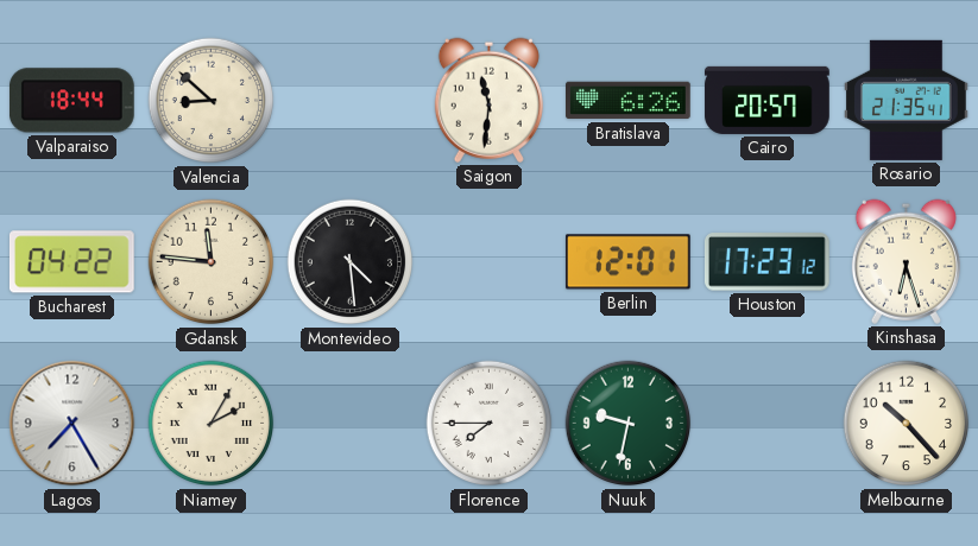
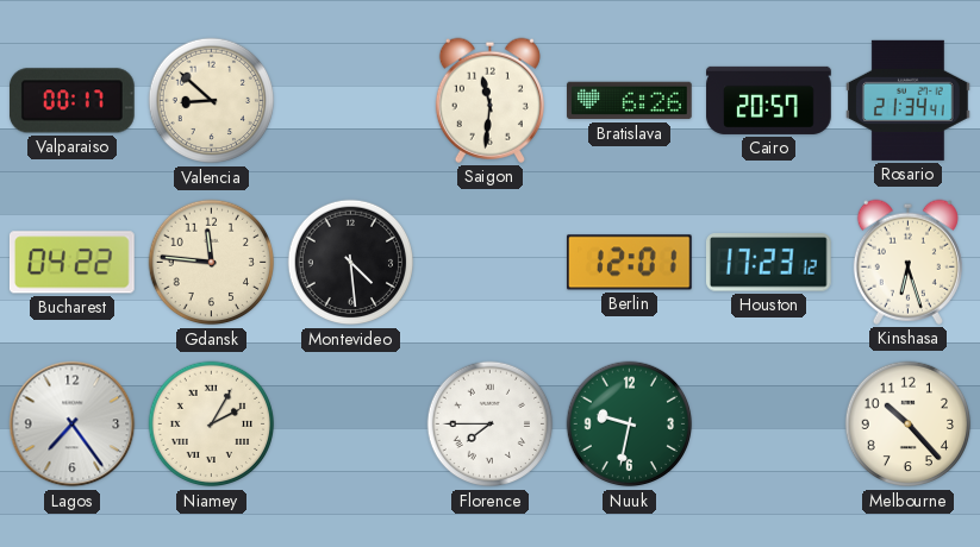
Valparaiso: 18:44 -> 00:17
Rosario: 21:35 -> 21:34
Lagos: 7:25 -> 7:24
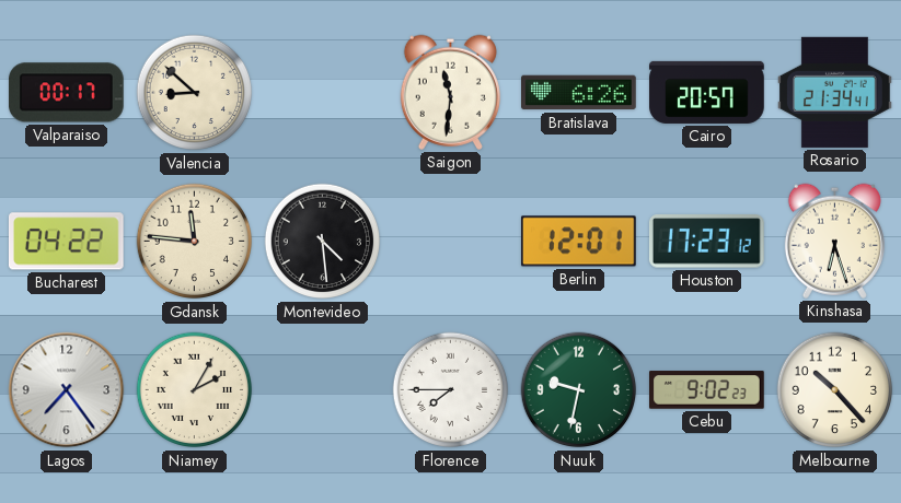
Cebu: none -> 9:02
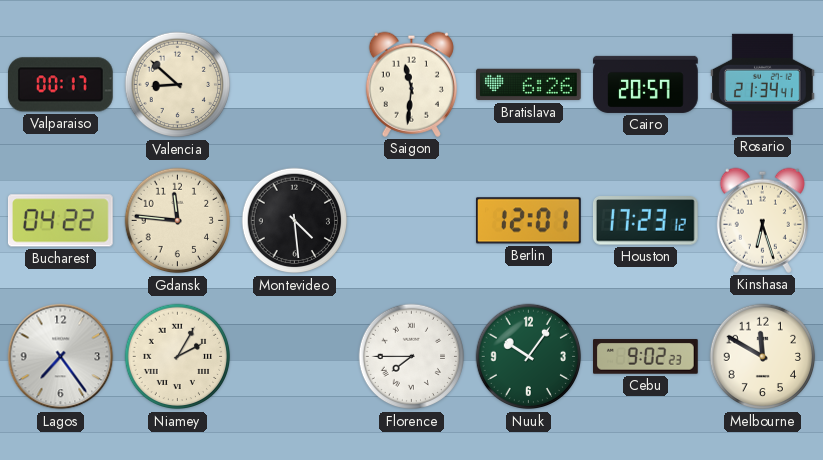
Nuuk: 9:32 -> 10:06
Melbourne: 10:23 -> 11:50
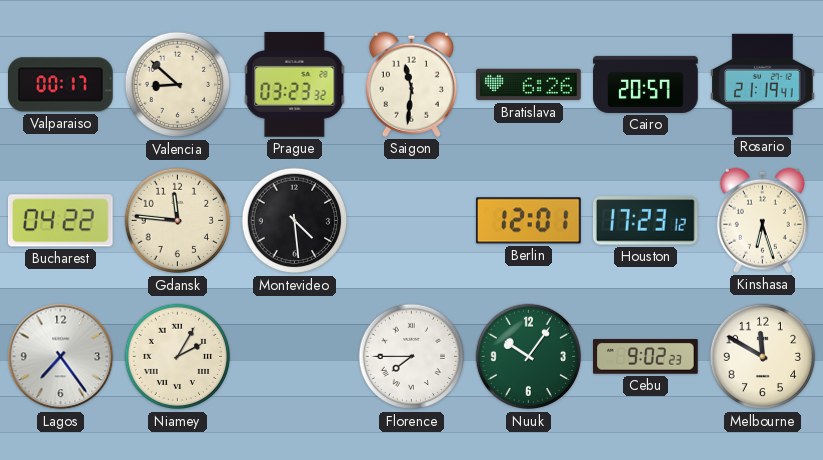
Prague: none -> 03:23
Rosario: 21:34 -> 21:19
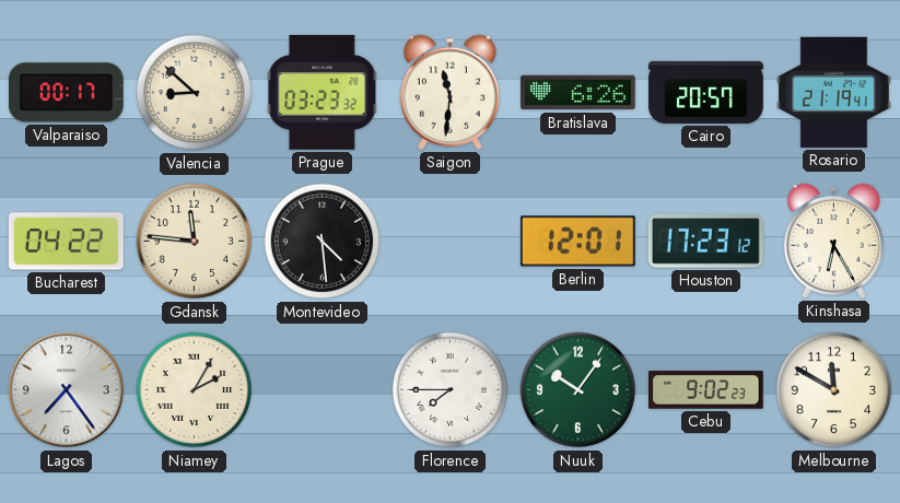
Kinshasa: 6:27 -> 6:25
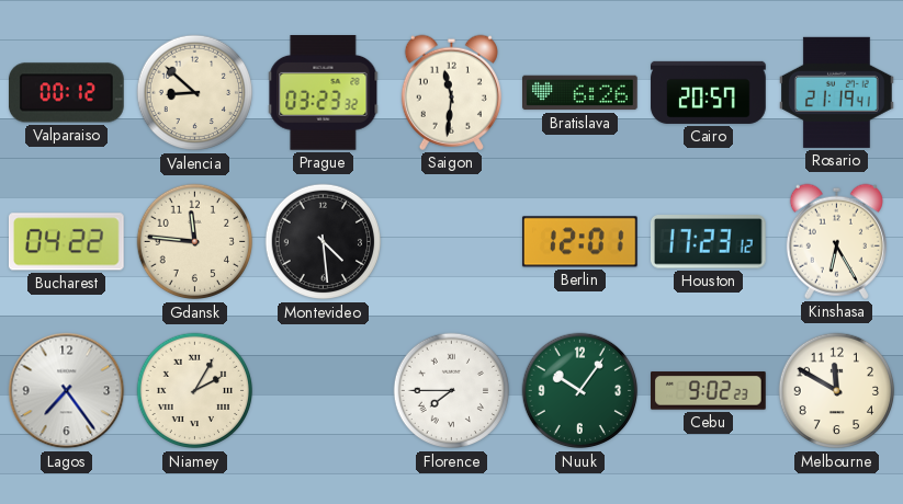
Valparaiso: 00:17 -> 00:12
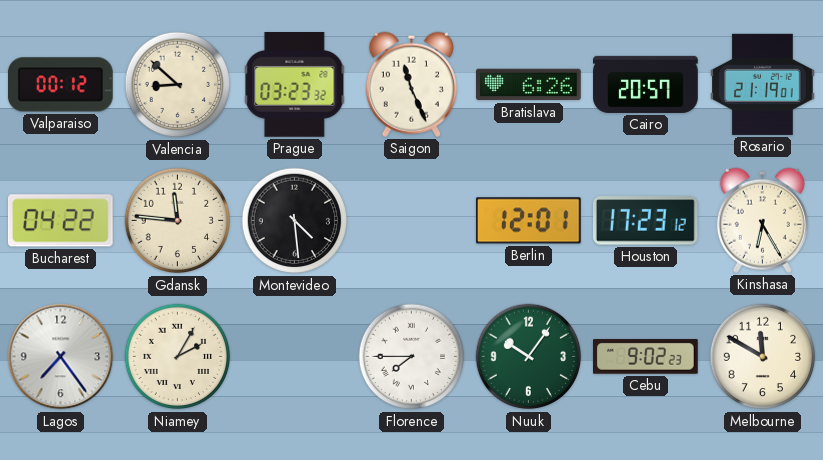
Saigon: 11:31 -> 11:26
Rosario: 21:19:41 -> 21:19:01
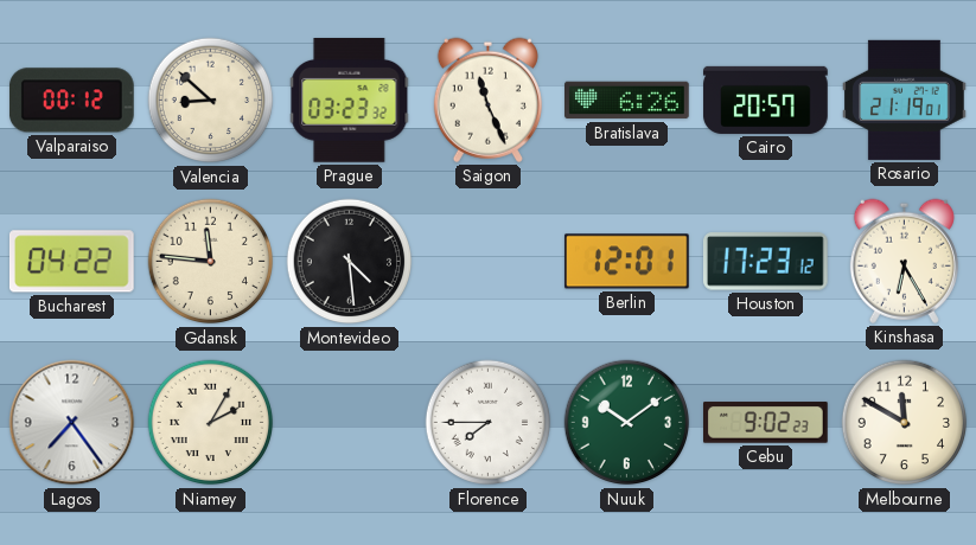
Nuuk: 10:06 -> 10:09
